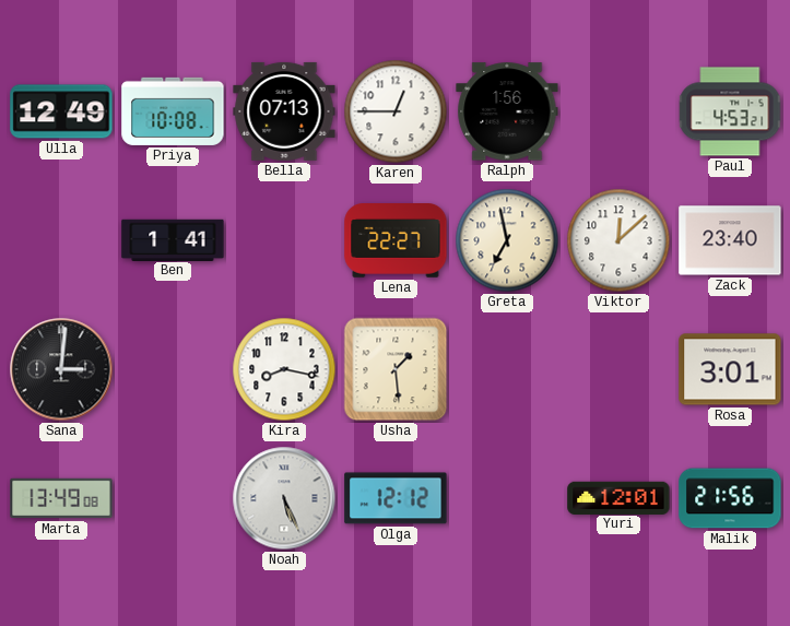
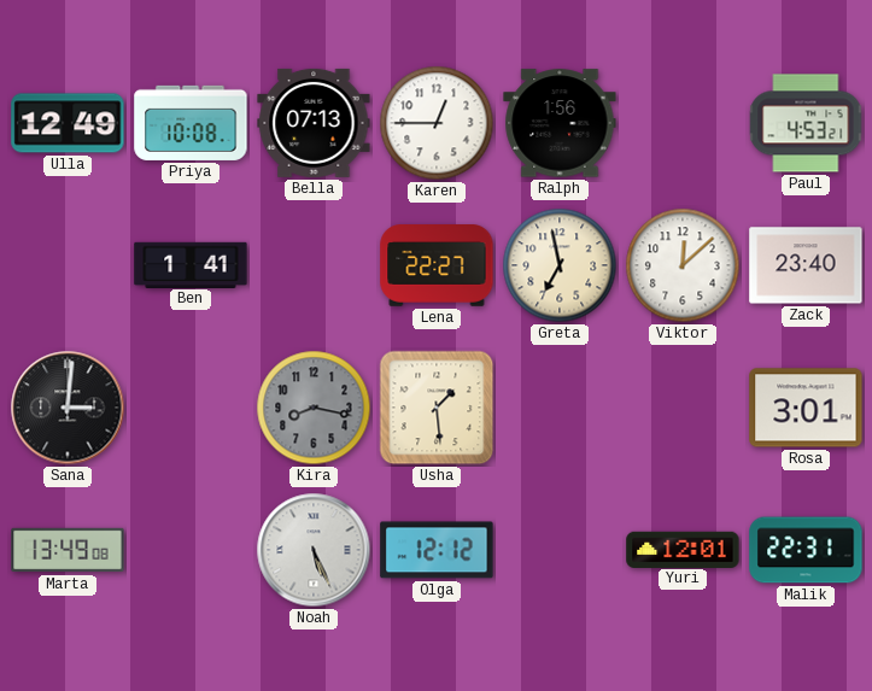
Kira dial: white -> grey
Malik: 21:56 -> 22:31
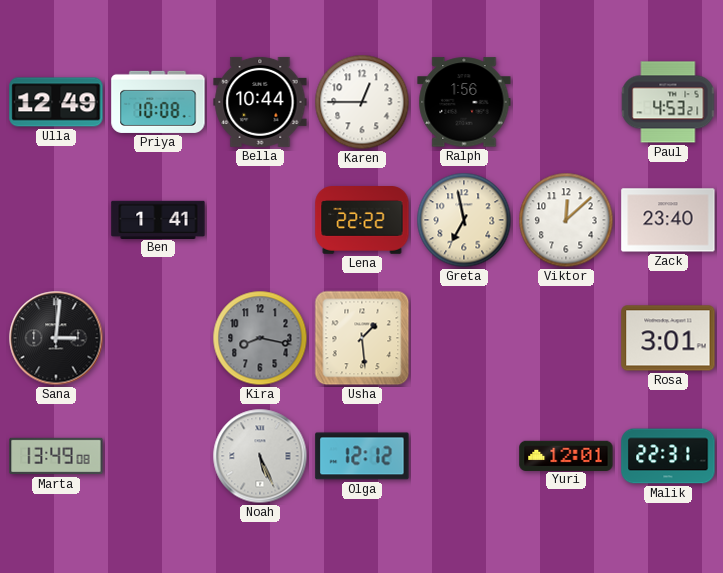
Bella: 07:13 -> 10:44
Lena: 22:27 -> 22:22
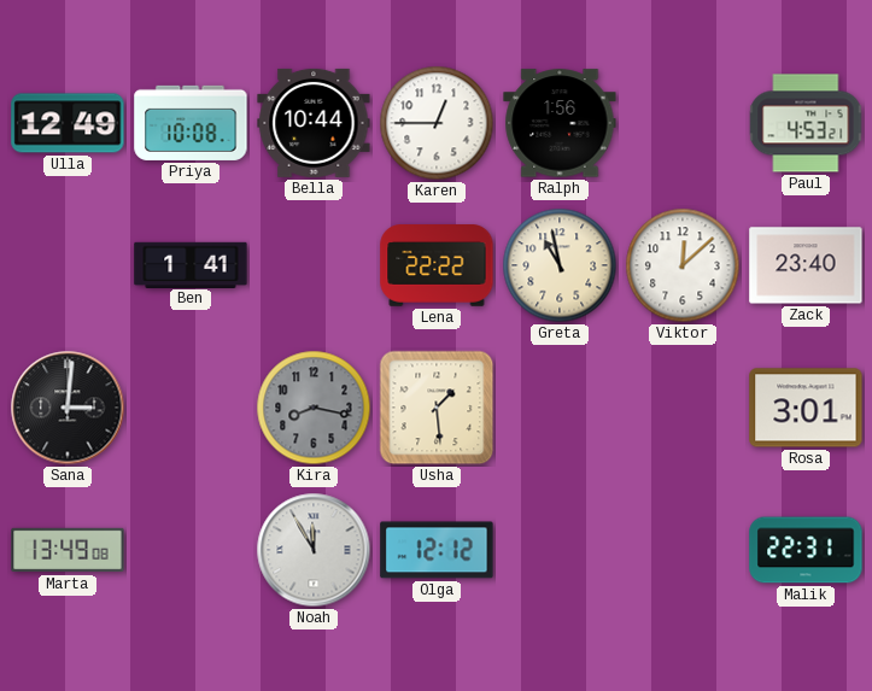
Greta: 6:58 -> 10:58
Noah: 5:26 -> 11:55
Yuri: 12:01 -> none
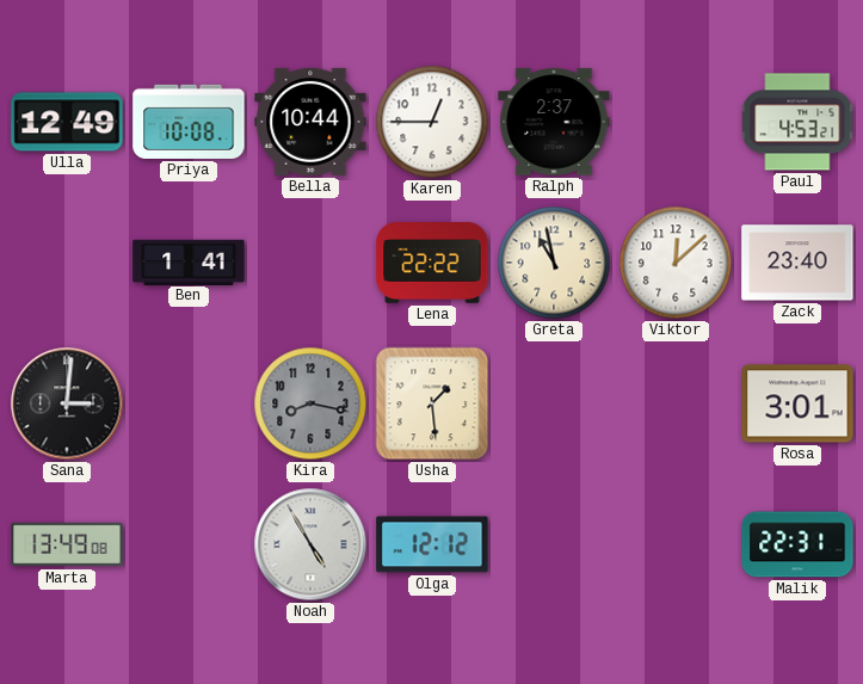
Ralph: 1:56 -> 2:37
Noah: 11:55 -> 4:55
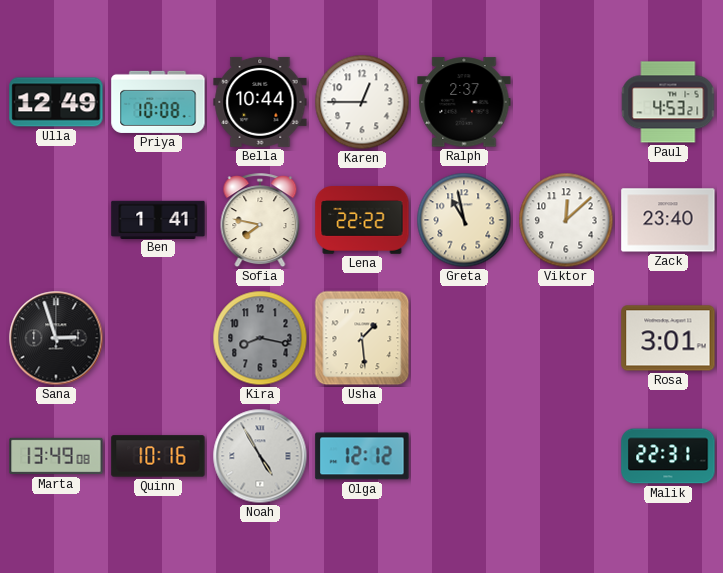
Sofia: none -> 7:47
Sana: 3:01 -> 2:57
Quinn: none -> 10:16
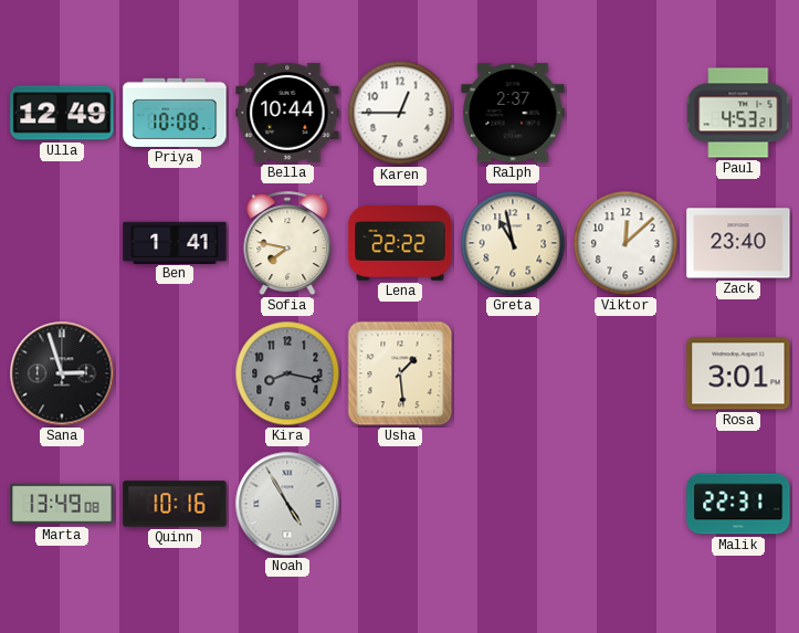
Olga: 12:12 -> none
